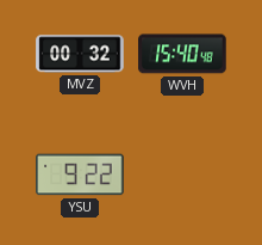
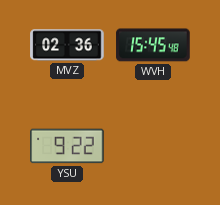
MVZ: 00:32 -> 02:36
WVH: 15:40 -> 15:45
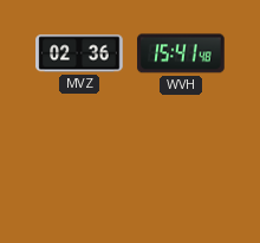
WVH: 15:45 -> 15:41
YSU: 9:22 -> none
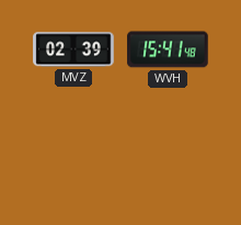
MVZ: 02:36 -> 02:39
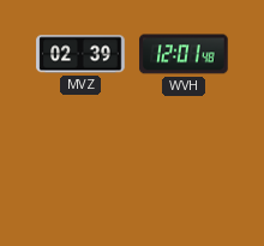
WVH: 15:41 -> 12:01
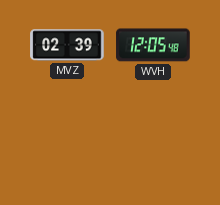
WVH: 12:01 -> 12:05
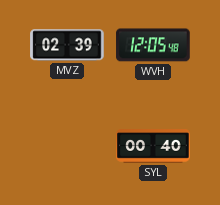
SYL: none -> 00:40
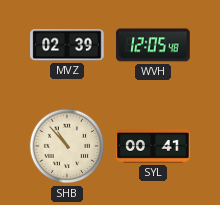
SHB: none -> 10:53
SYL: 00:40 -> 00:41
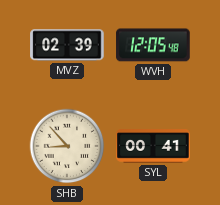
SHB: 10:53 -> 8:53
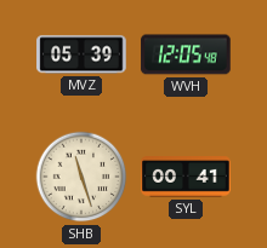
MVZ: 02:39 -> 05:39
SHB: 8:53 -> 11:27
